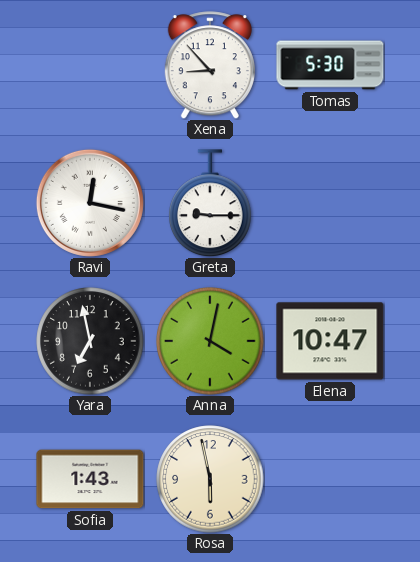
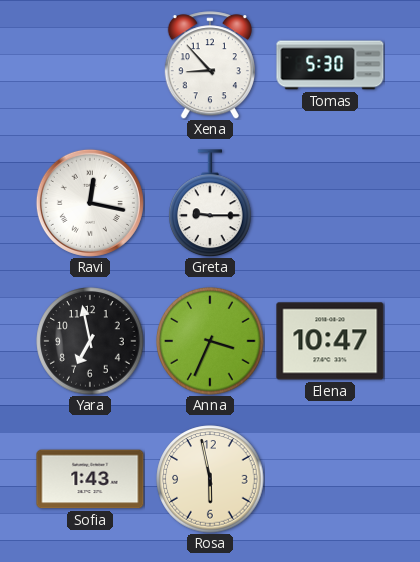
Anna: 4:02 -> 3:34
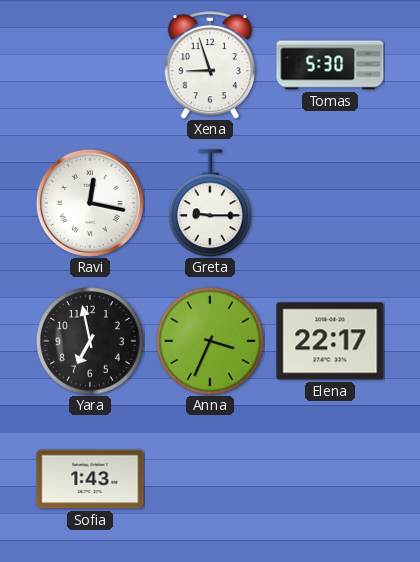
Xena: 8:53 -> 8:57
Elena: 10:47 -> 22:17
Rosa: 5:58 -> none
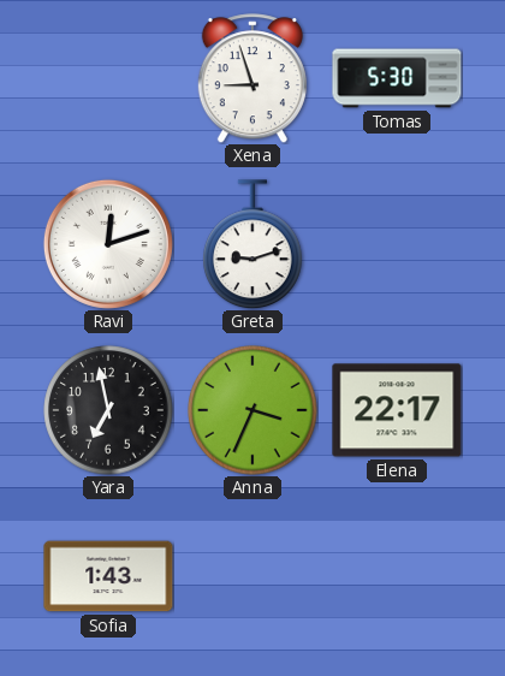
Ravi: 12:17 -> 12:12
Greta: 9:15 -> 9:12
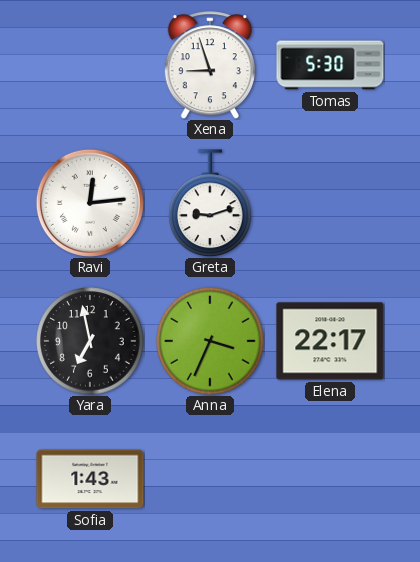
Ravi: 12:12 -> 12:14
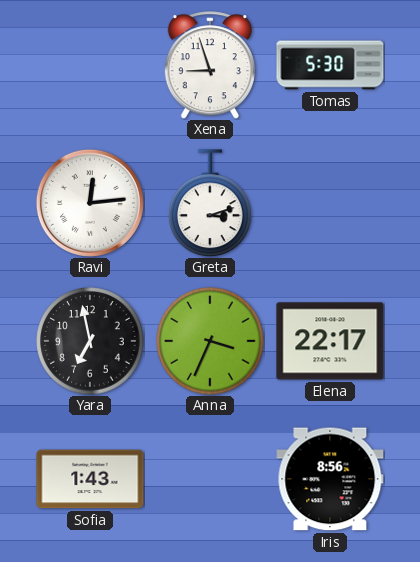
Greta: 9:12 -> 3:12
Iris: none -> 8:56
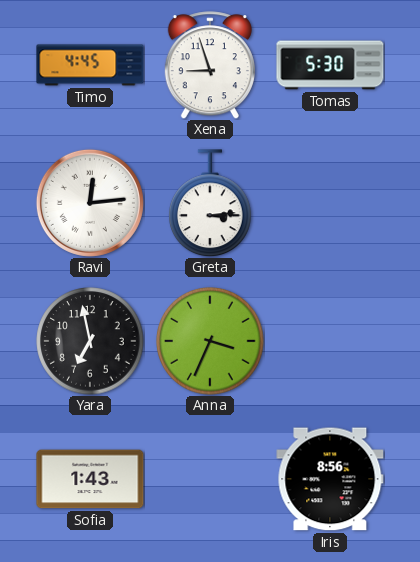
Timo: none -> 4:45
Greta: 3:12 -> 3:14
Elena: 22:17 -> none
